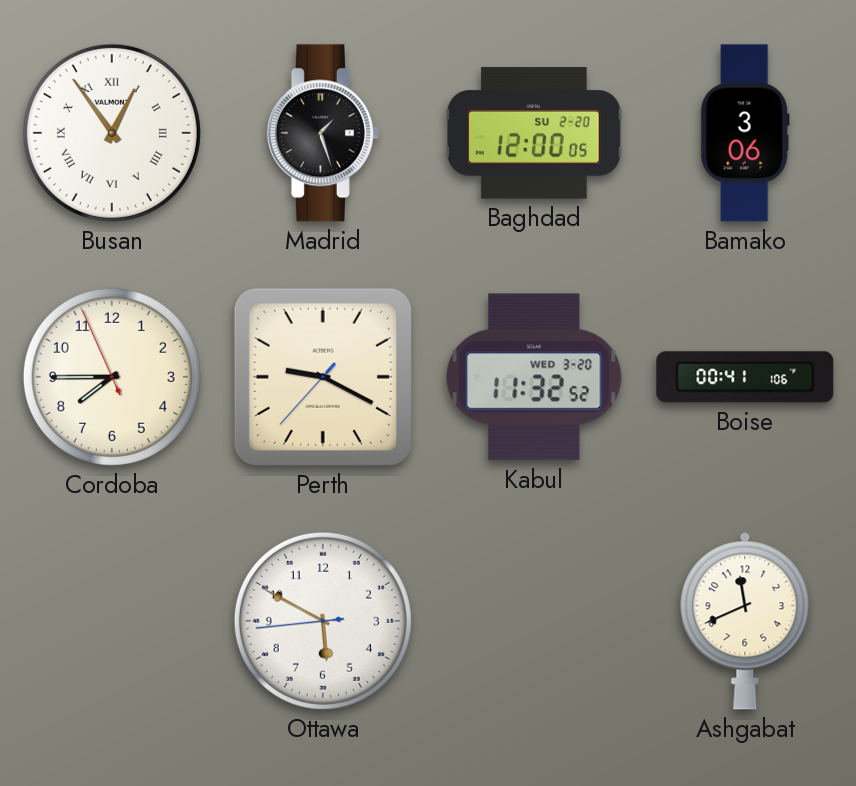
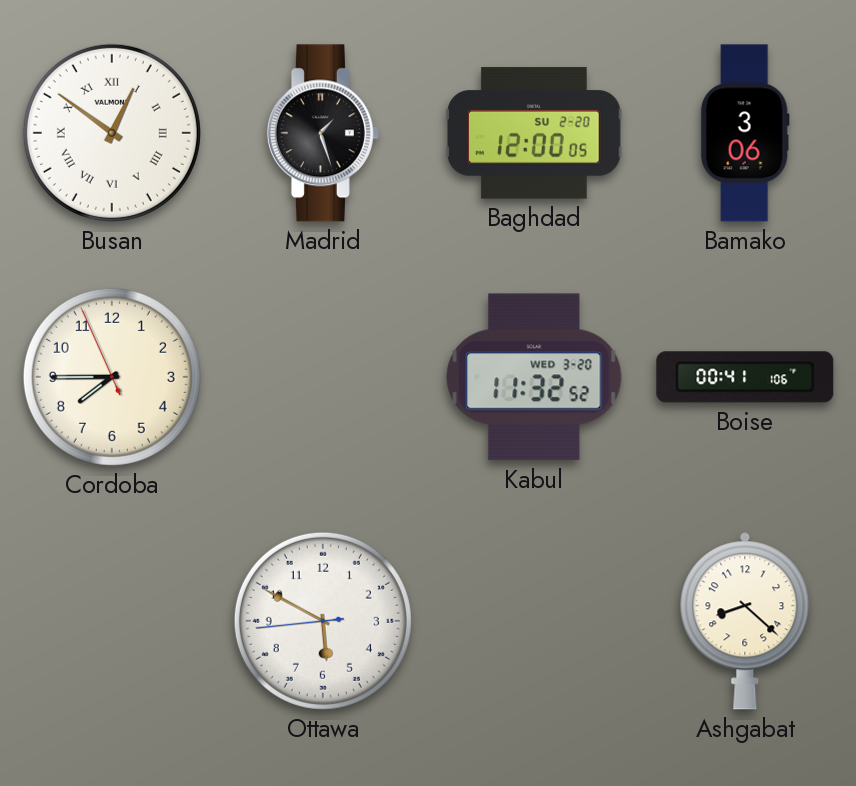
Busan: 12:54 -> 12:51
Perth: 9:19 -> none
Ashgabat: 11:41 -> 8:22
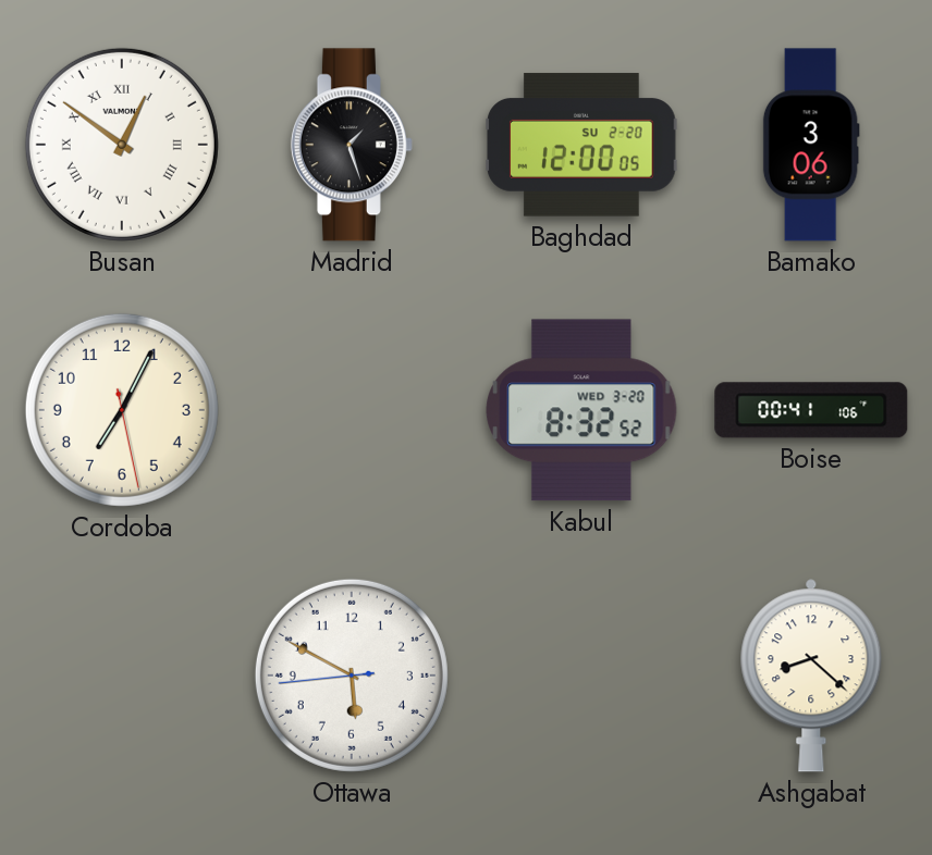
Cordoba: 7:44 -> 7:04
Kabul: 11:32 -> 8:32
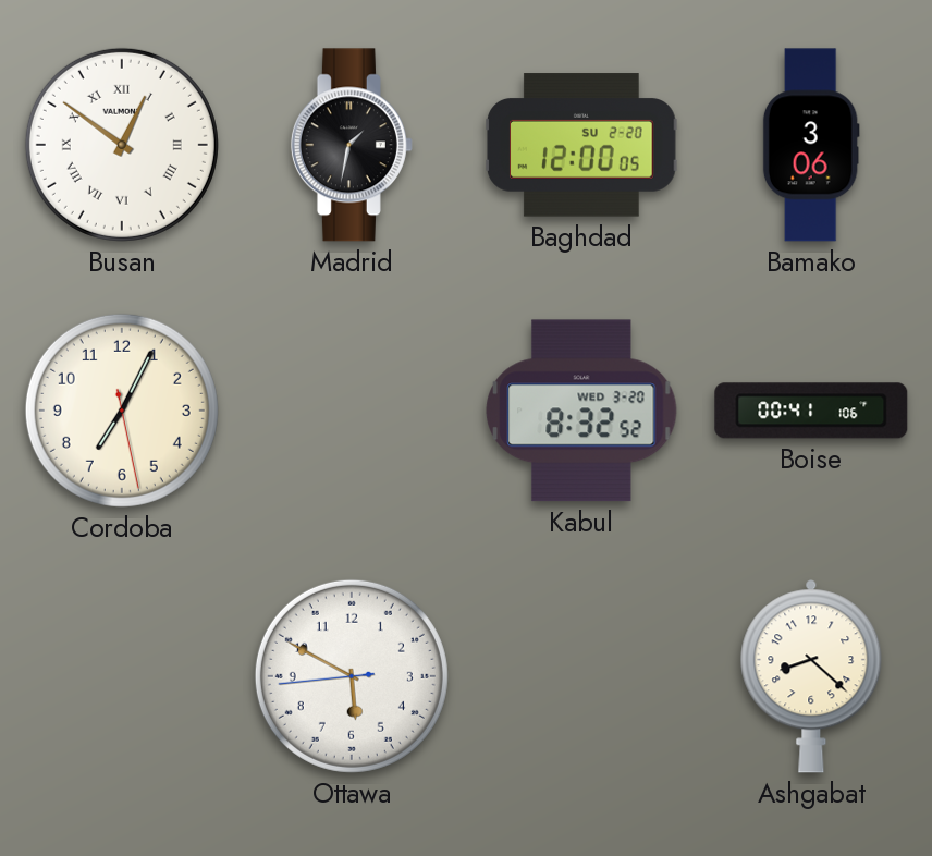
Madrid: 1:27 -> 1:32
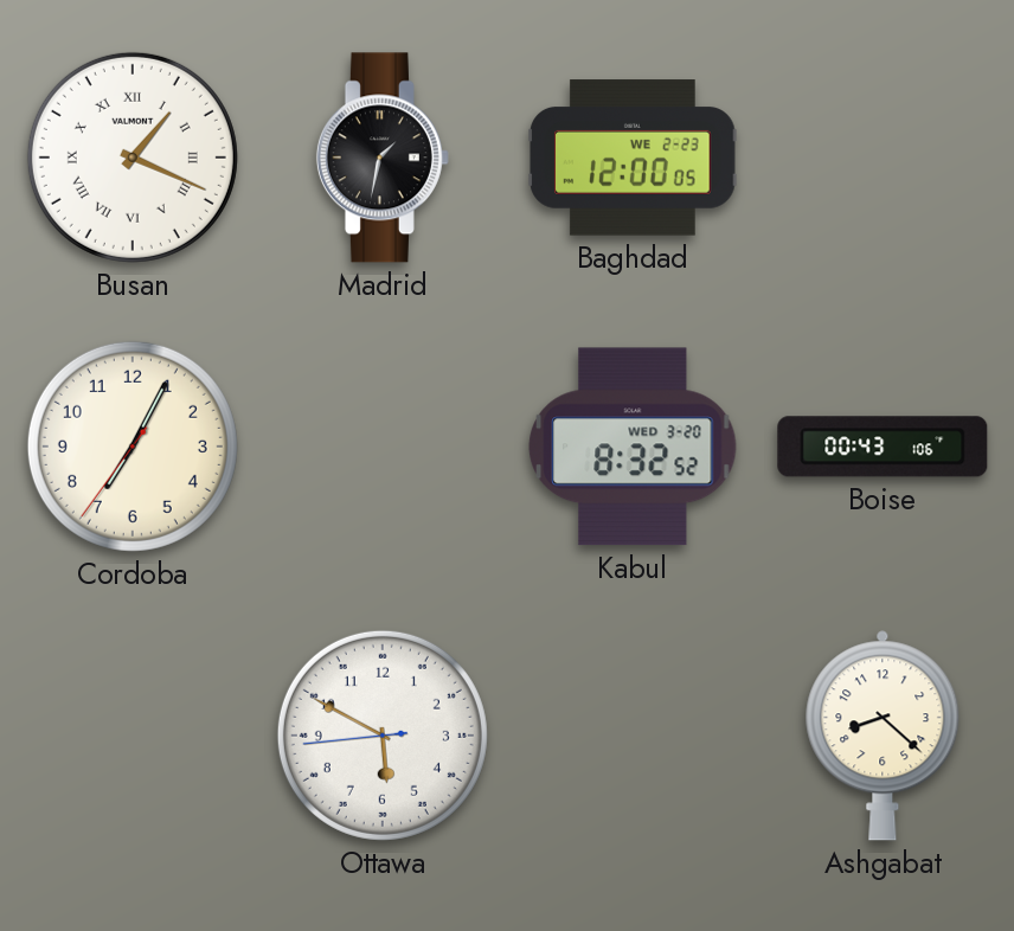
Busan: 12:51 -> 1:19
Baghdad date: SU 2-20 -> WE 2-23
Bamako: 3:06 -> none
Cordoba: 7:04:28 -> 7:04:36
Boise: 00:41 -> 00:43
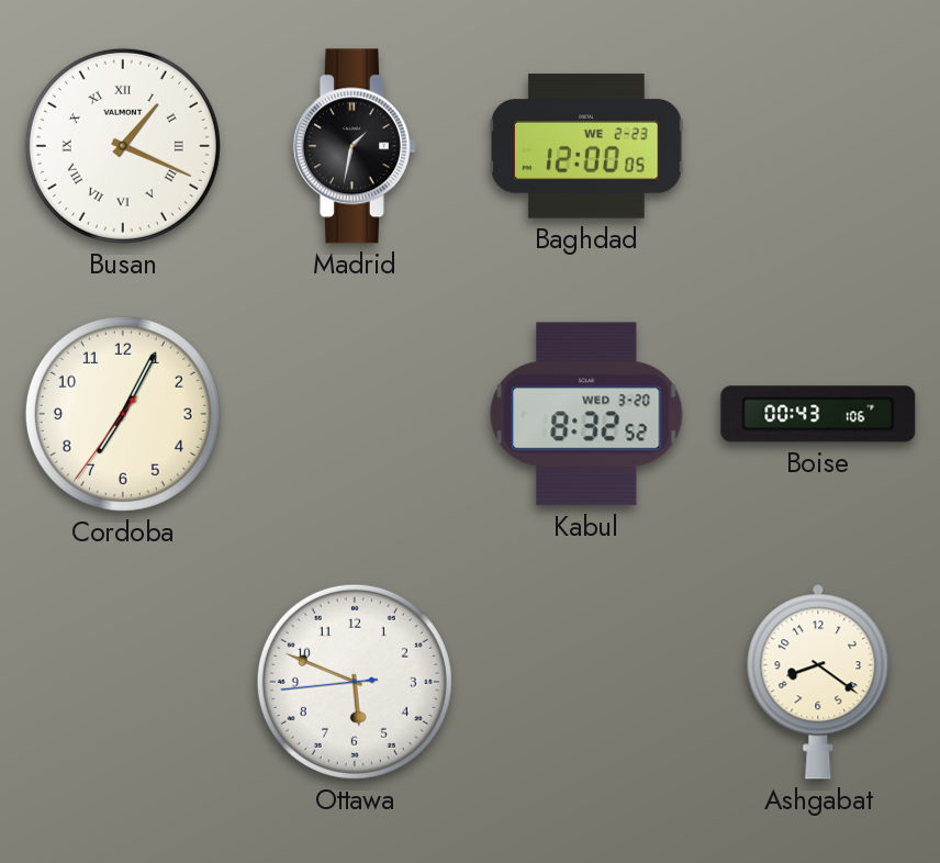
Ottawa: 5:49 -> 5:48
Ashgabat: 8:22 -> 8:21
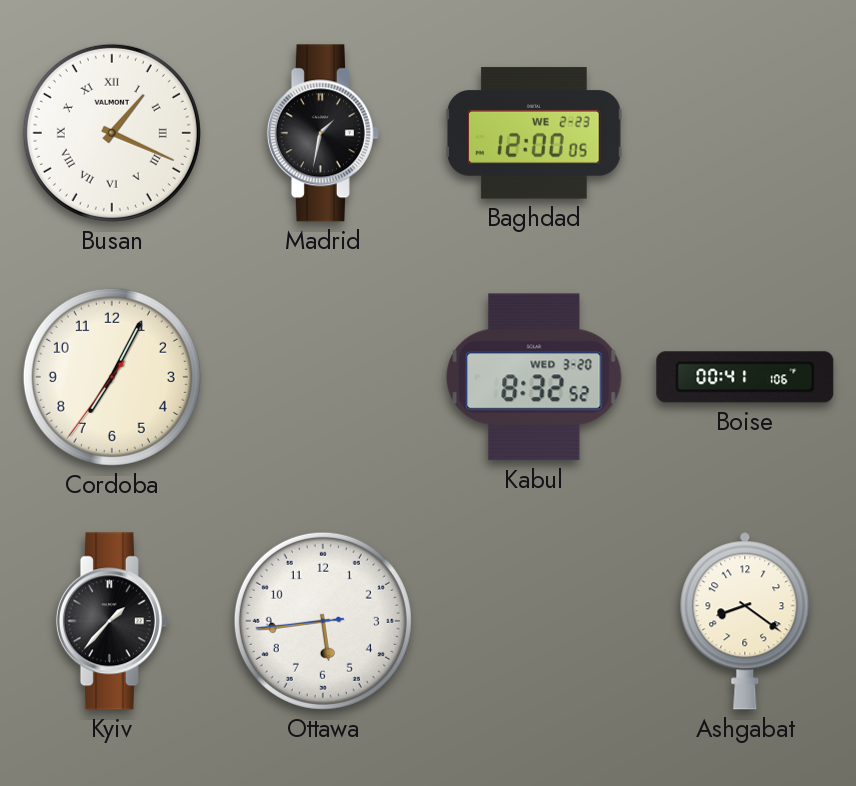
Boise: 00:43 -> 00:41
Kyiv: none -> 1:37
Ottawa: 5:48 -> 5:43
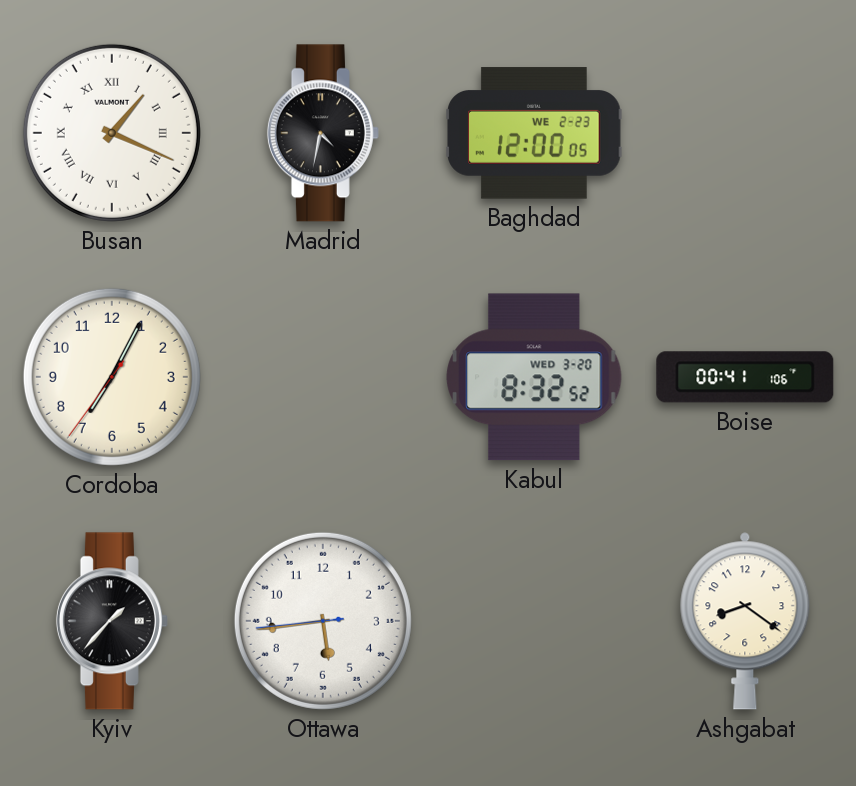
Madrid: 1:32 -> 4:32
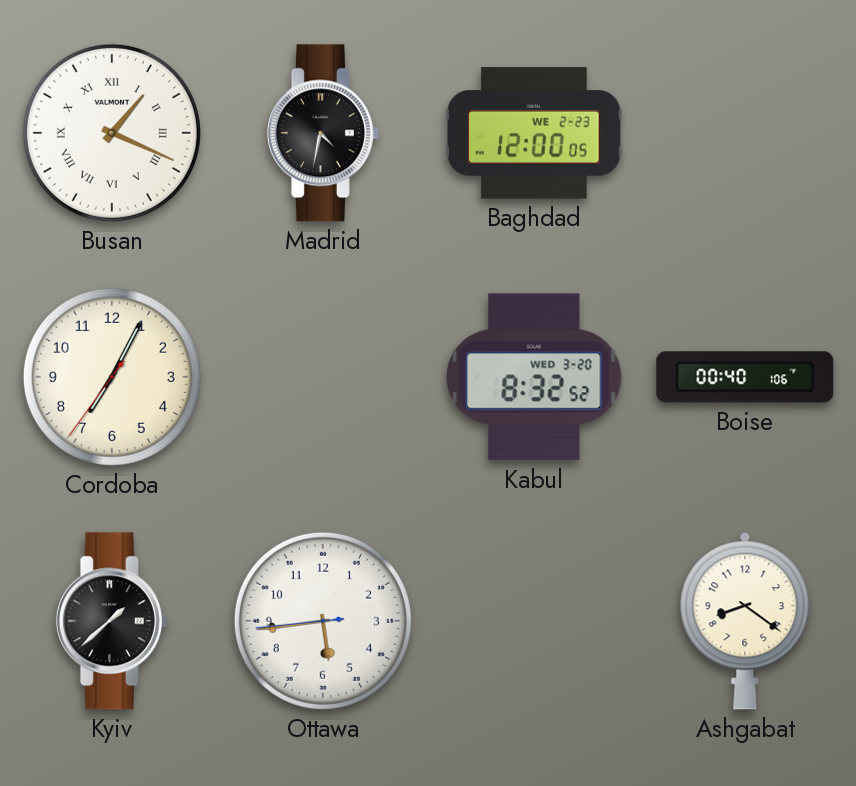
Boise: 00:41 -> 00:40
Kyiv: 1:37 -> 1:38
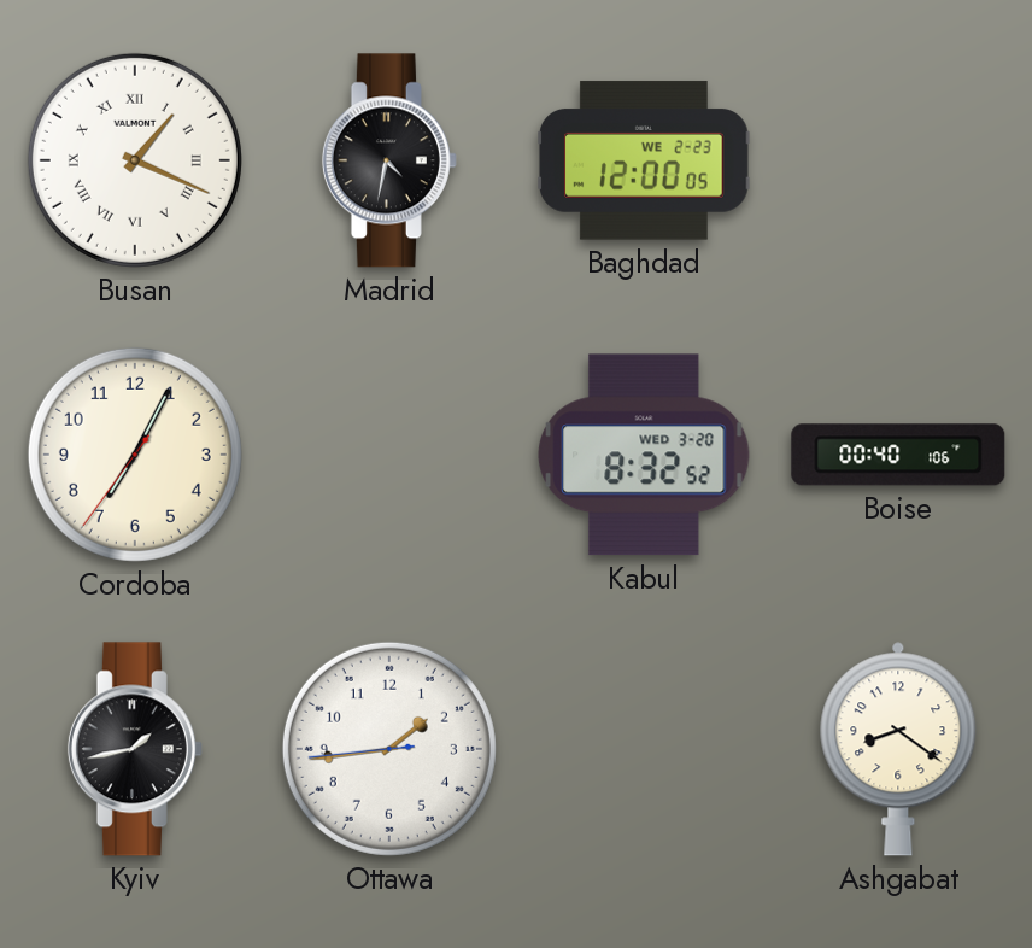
Kyiv: 1:38 -> 1:43
Ottawa: 5:43 -> 1:43
